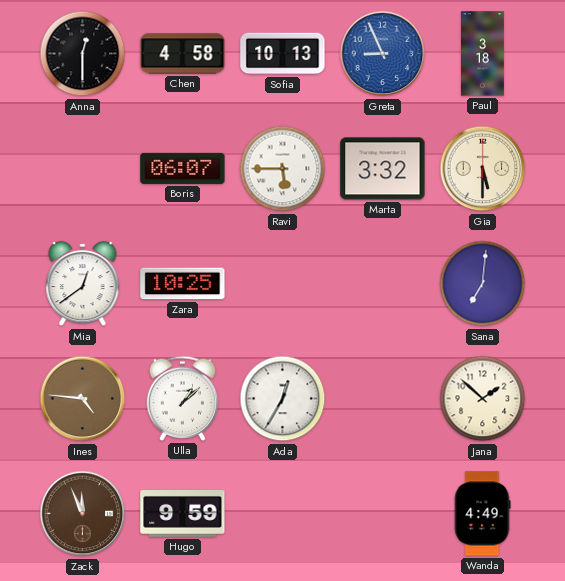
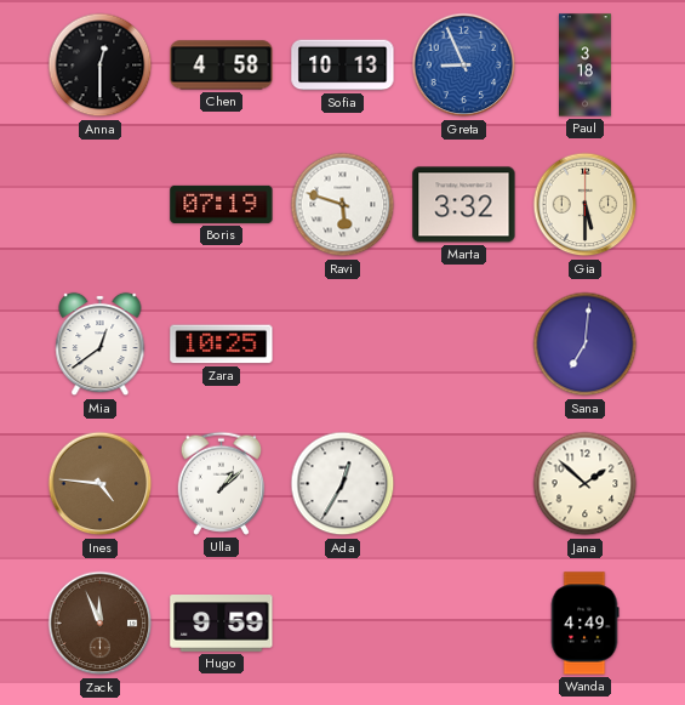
Boris: 06:07 -> 07:19
Ravi: 5:45 -> 5:48
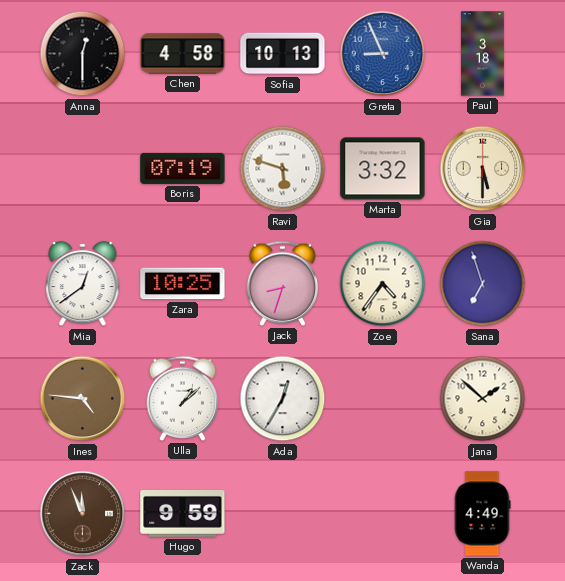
Jack: none -> 8:33
Zoe: none -> 4:36
Sana: 7:01 -> 6:57
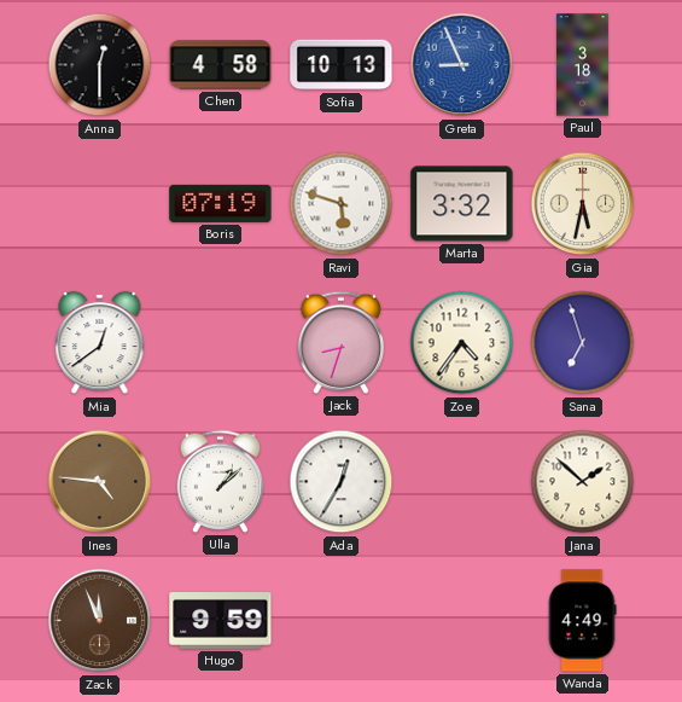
Gia: 5:30 -> 5:32
Zara: 10:25 -> none
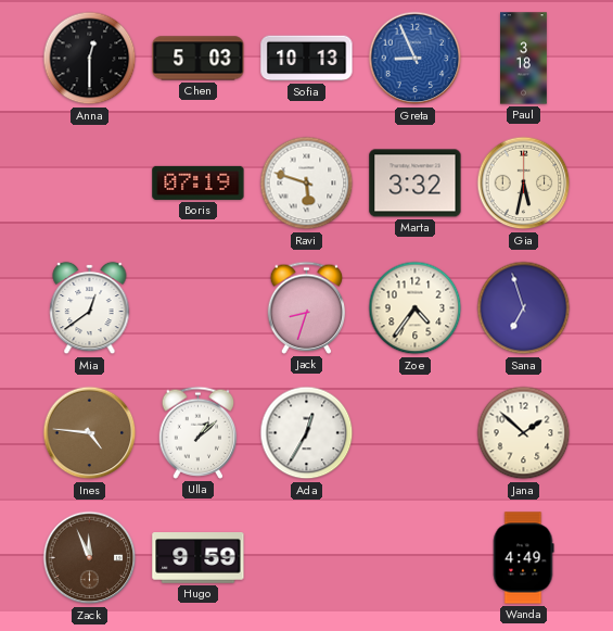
Chen: 4:58 -> 5:03
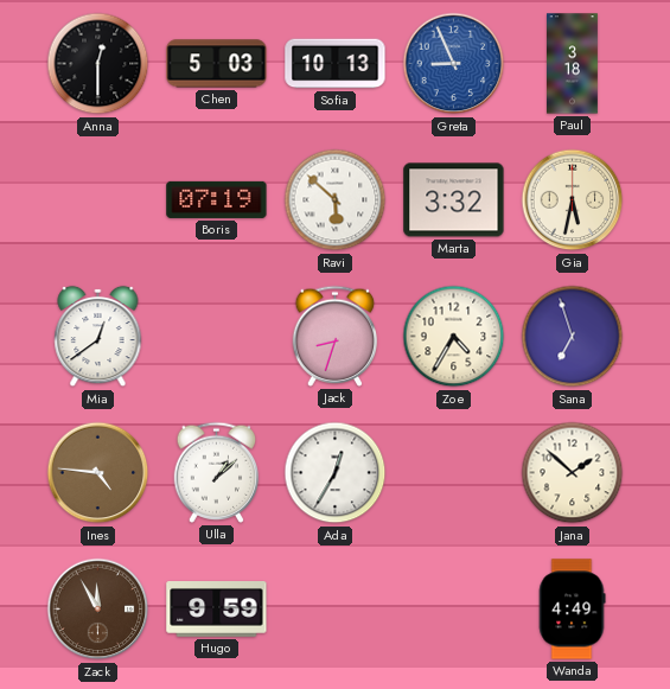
Ravi: 5:48 -> 5:52
Zoe: 4:36 -> 4:35
Zack: 11:56 -> 11:55
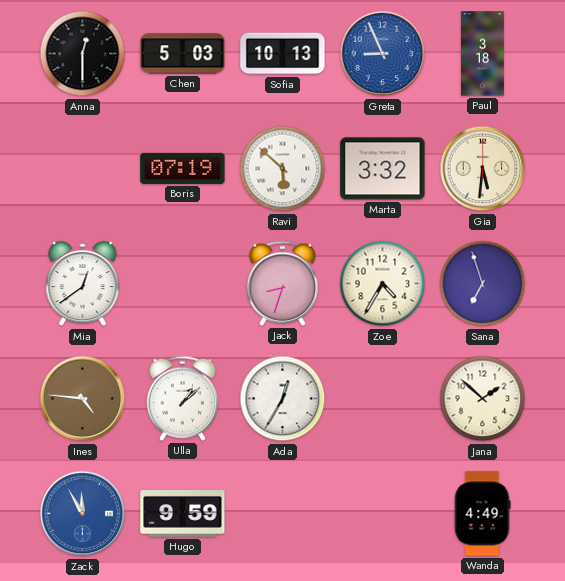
Gia: 5:32 -> 5:31
Zack dial: brown -> blue
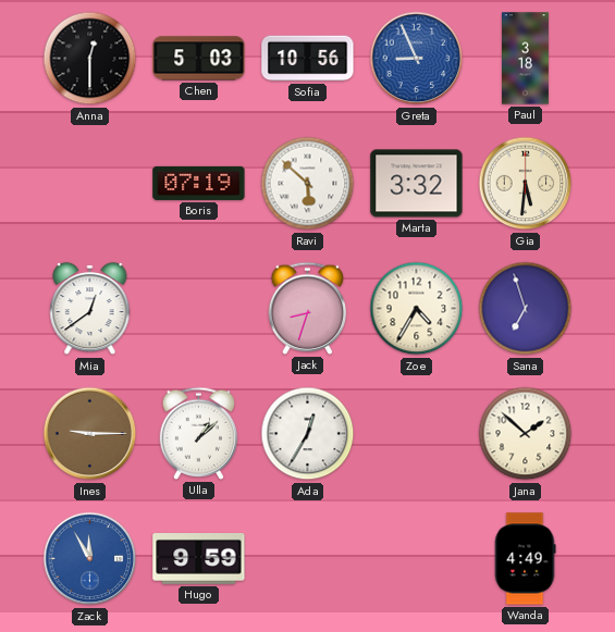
Sofia: 10:13 -> 10:56
Ines: 4:46 -> 9:15
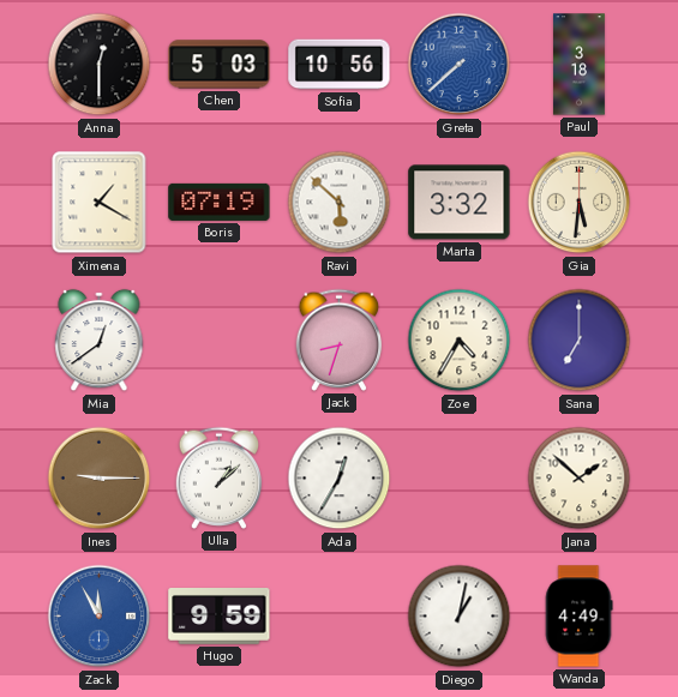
Greta: 8:56 -> 7:38
Ximena: none -> 1:20
Sana: 6:57 -> 7:00
Diego: none -> 1:02
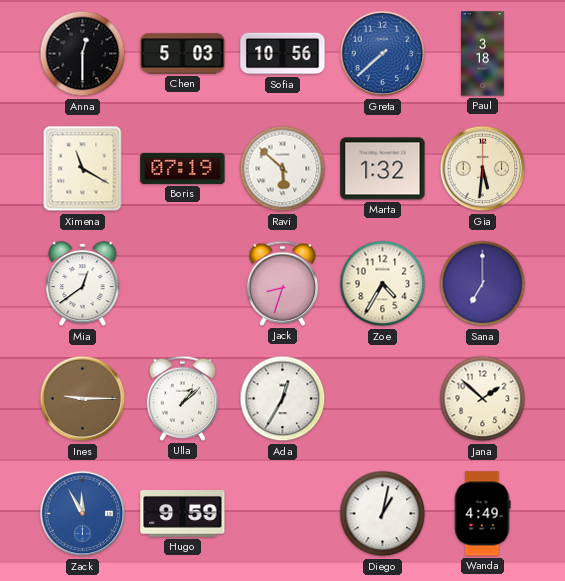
Ximena: 1:20 -> 11:20
Marta: 3:32 -> 1:32
